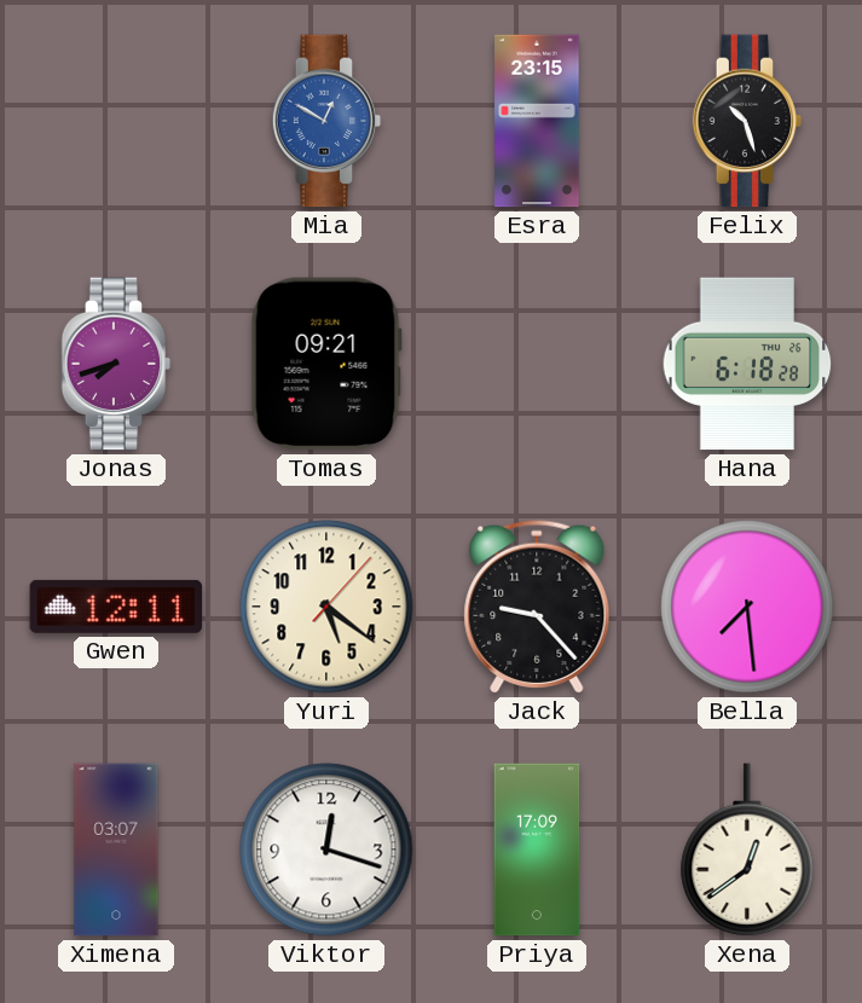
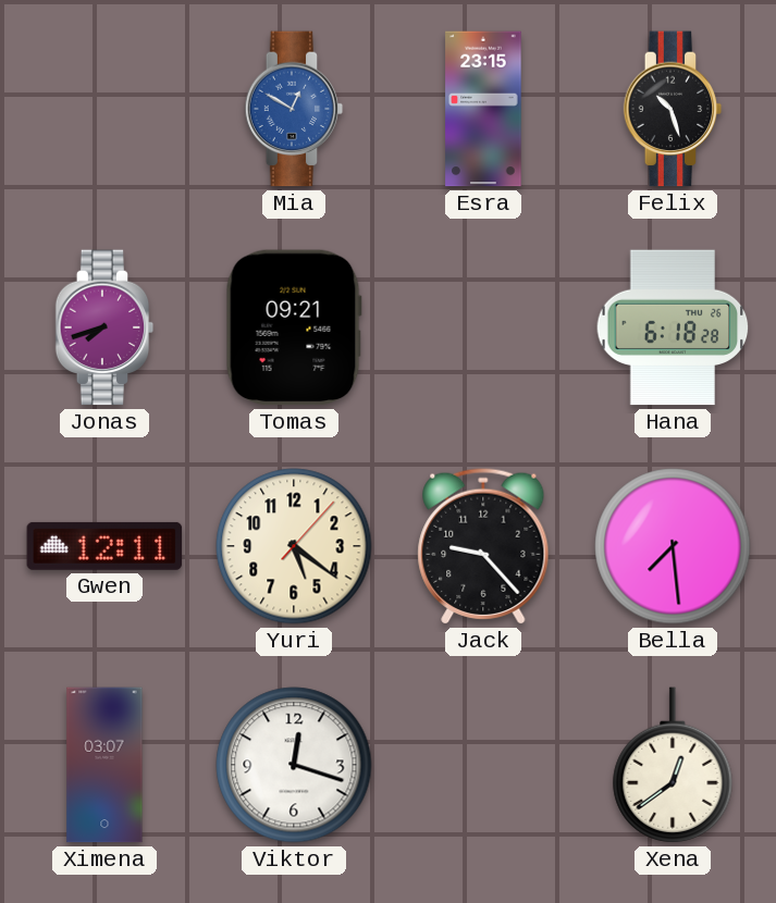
Priya: 17:09 -> none
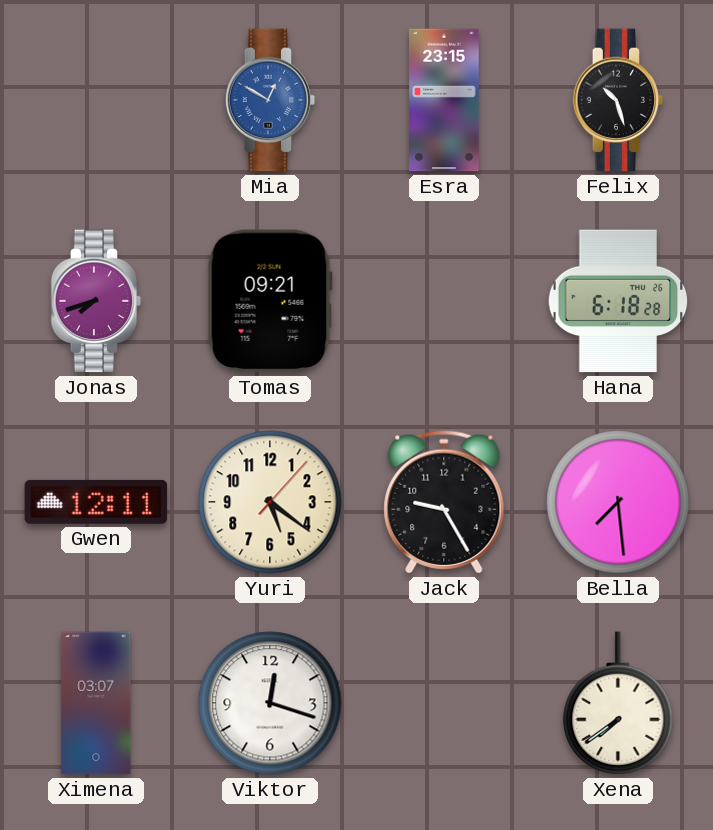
Jack: 9:23 -> 9:25
Xena: 12:39 -> 7:39
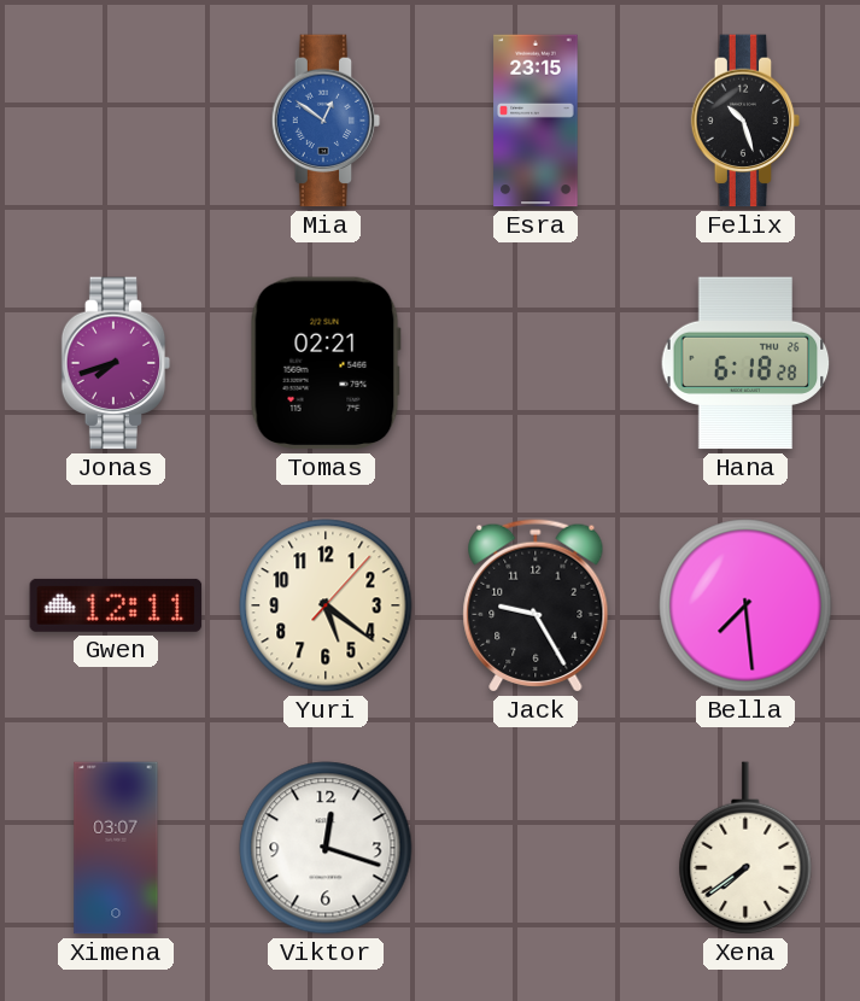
Mia: 12:50 -> 12:51
Tomas: 09:21 -> 02:21
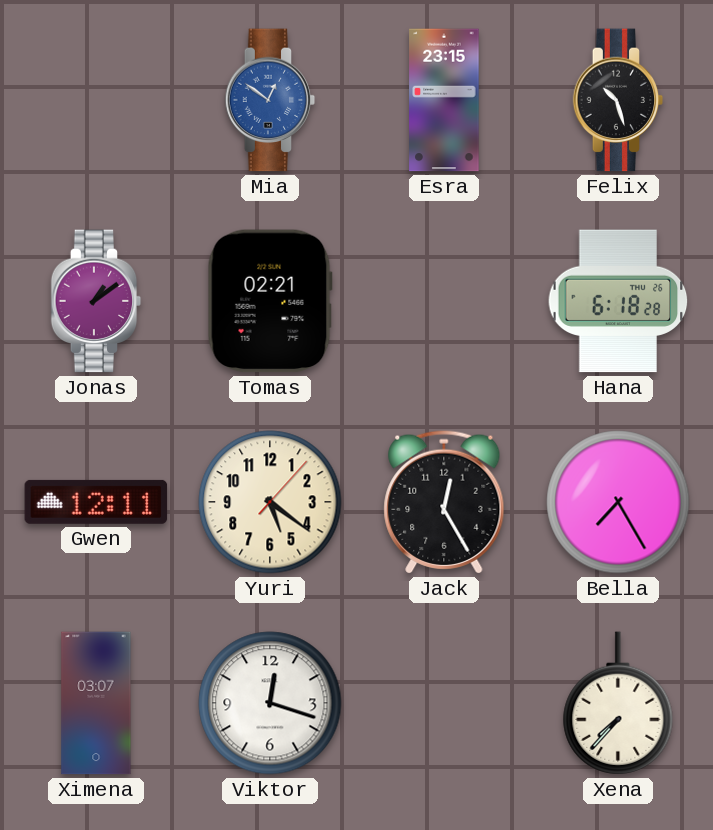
Jonas: 7:42 -> 1:09
Jack: 9:25 -> 12:25
Bella: 7:29 -> 7:25
Xena: 7:39 -> 7:37
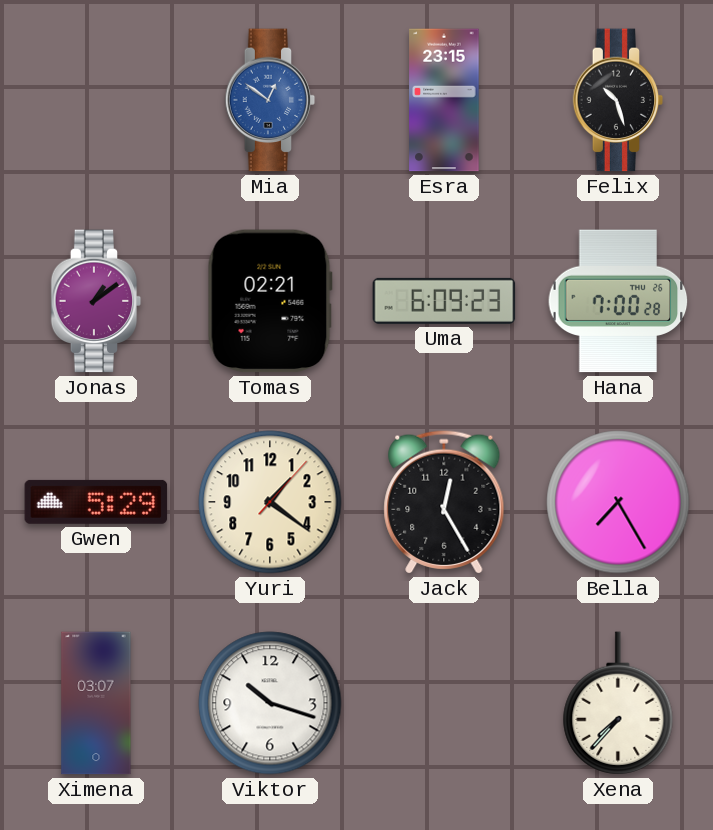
Uma: none -> 6:09
Hana: 6:18 -> 7:00
Gwen: 12:11 -> 5:29
Yuri: 5:21 -> 1:21
Viktor: 12:18 -> 10:18
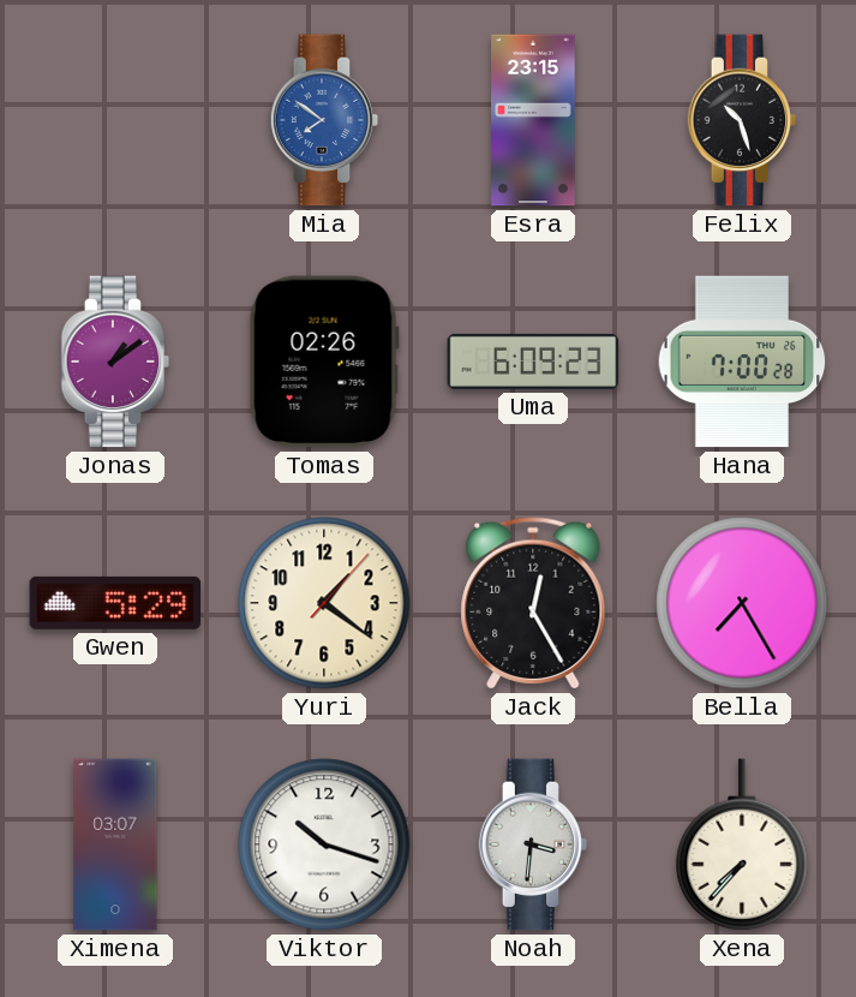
Mia: 12:51 -> 7:51
Tomas: 02:21 -> 02:26
Noah: none -> 3:31
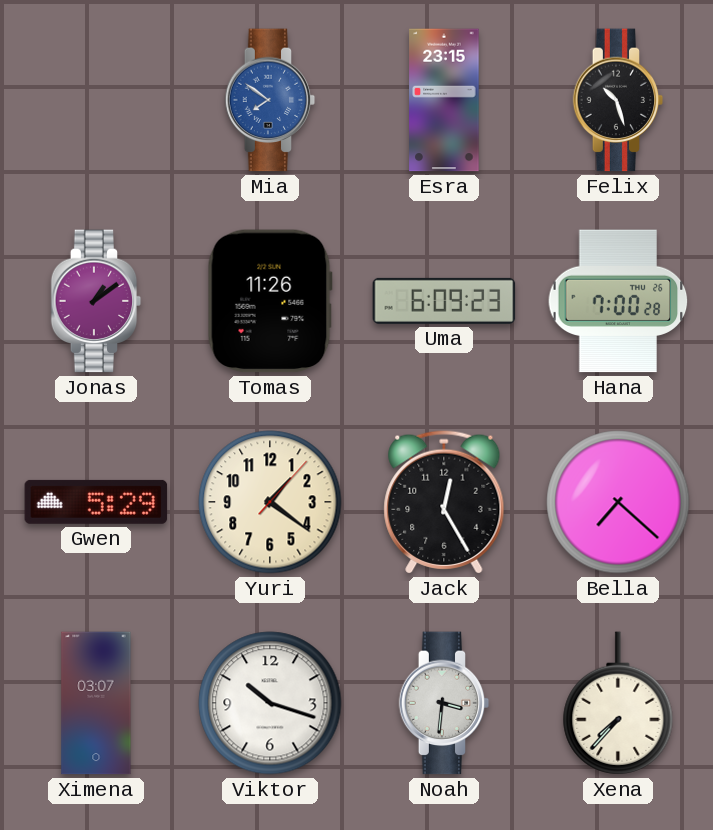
Tomas: 02:26 -> 11:26
Bella: 7:25 -> 7:22
